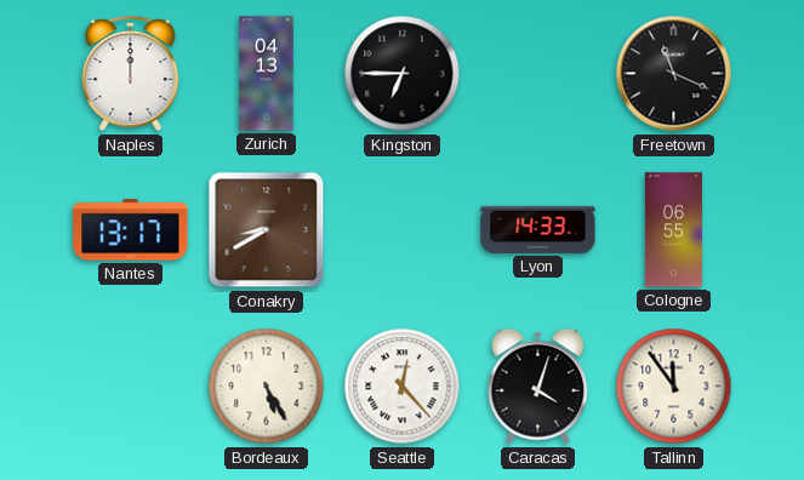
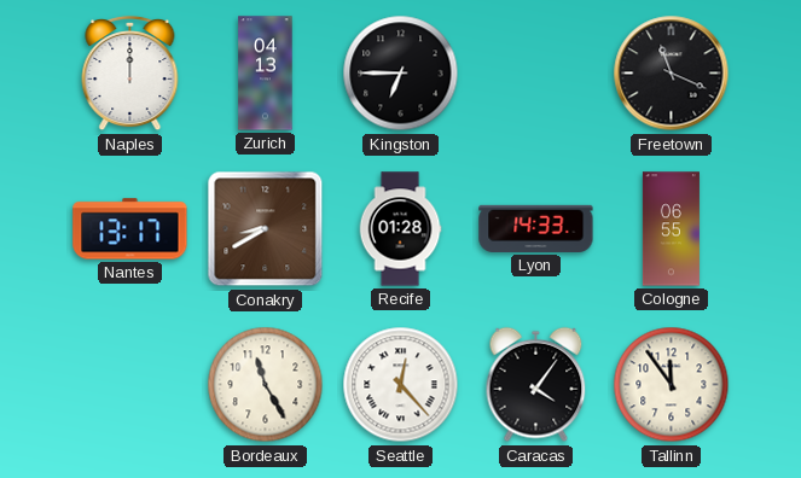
Recife: none -> 01:28
Bordeaux: 5:25 -> 11:25
Caracas: 4:03 -> 4:06
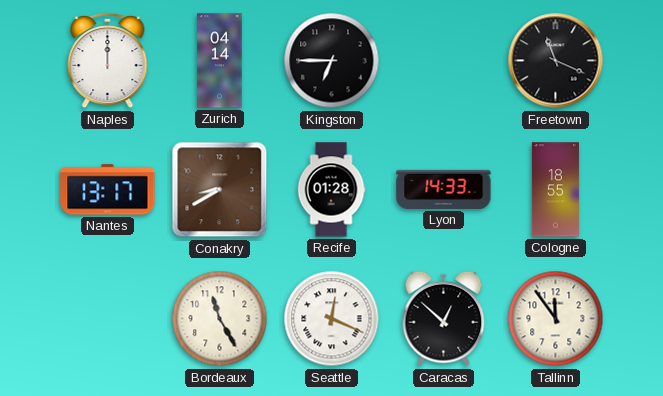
Zurich: 04:13 -> 04:14
Cologne: 06:55 -> 18:55
Seattle: 12:23 -> 12:19
Caracas: 4:06 -> 12:52
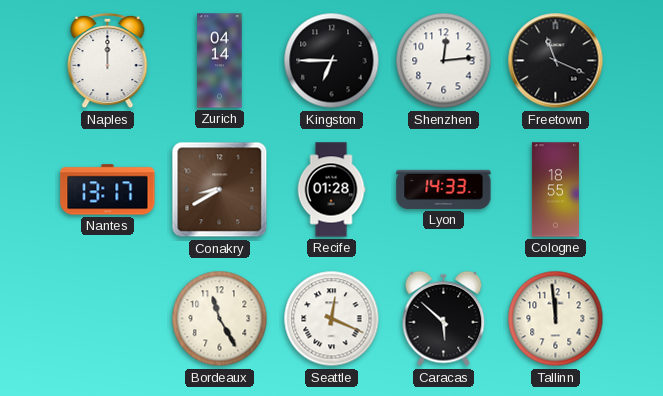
Shenzhen: none -> 12:14
Caracas: 12:52 -> 5:52
Tallinn: 11:54 -> 11:59
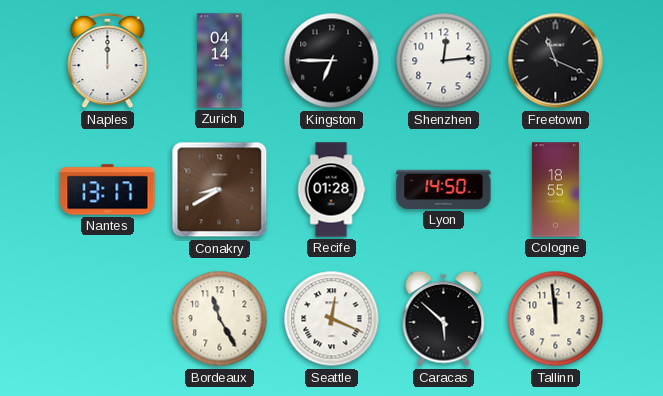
Lyon: 14:33 -> 14:50
